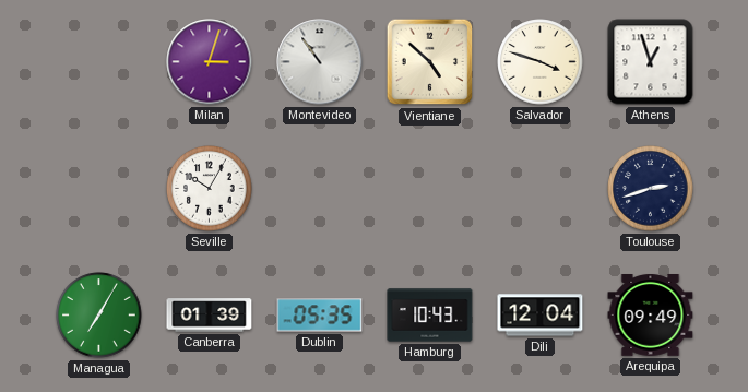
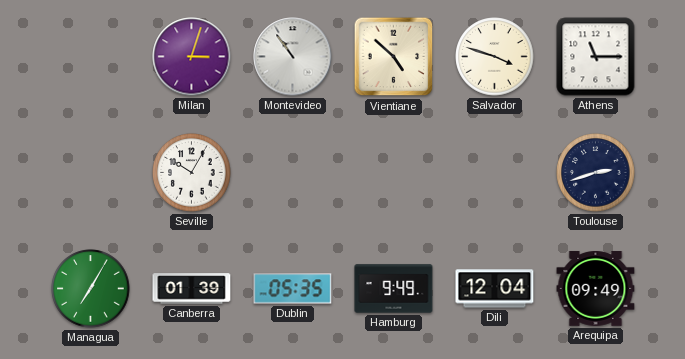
Athens: 12:57 -> 11:15
Hamburg: 10:43 -> 9:49
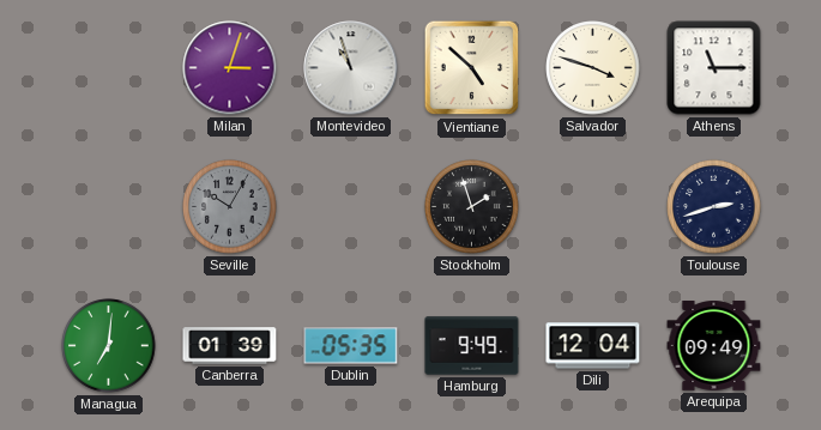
Montevideo: 10:54 -> 10:57
Seville dial: white -> grey
Stockholm: none -> 1:57
Managua: 7:05 -> 7:01
